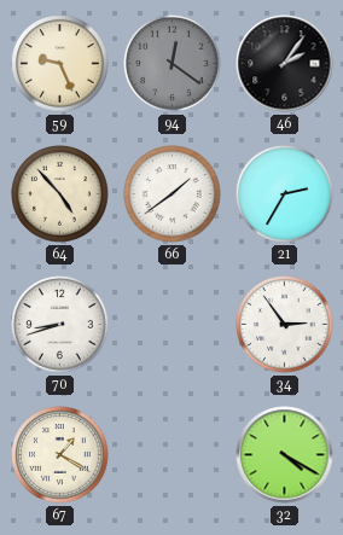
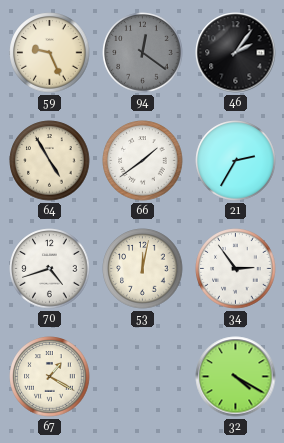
64: 4:53 -> 4:55
70: 8:42 -> 4:42
53: none -> 12:02
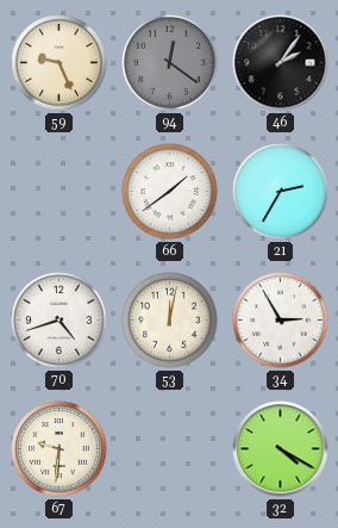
64: 4:55 -> none
34: 2:54 -> 2:55
67: 1:20 -> 9:31
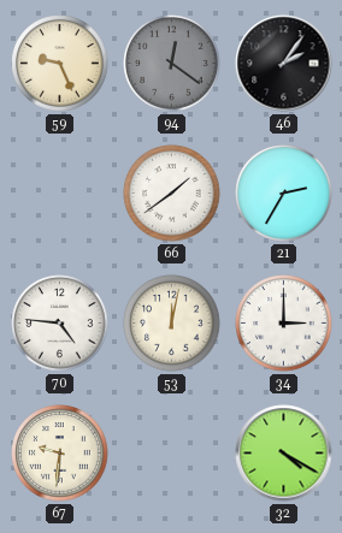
70: 4:42 -> 4:46
34: 2:55 -> 3:00
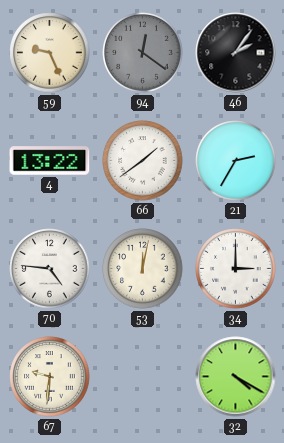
4: none -> 13:22
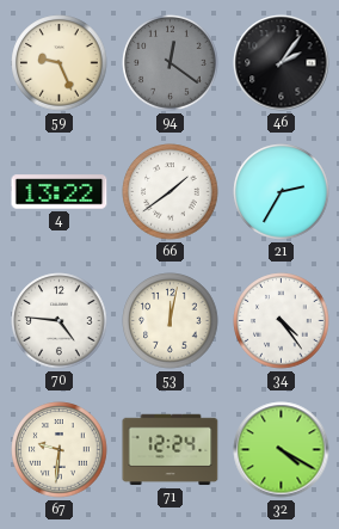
34: 3:00 -> 4:24
71: none -> 12:24
